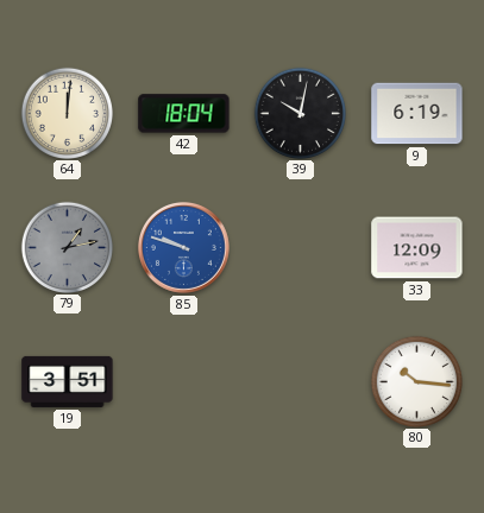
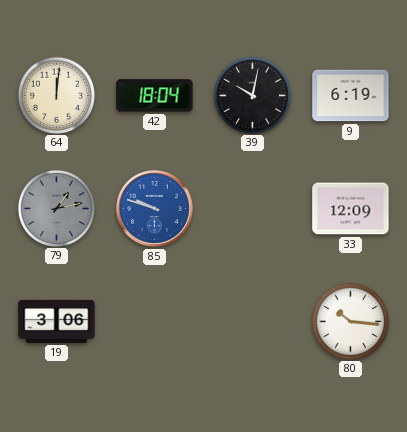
19: 3:51 -> 3:06
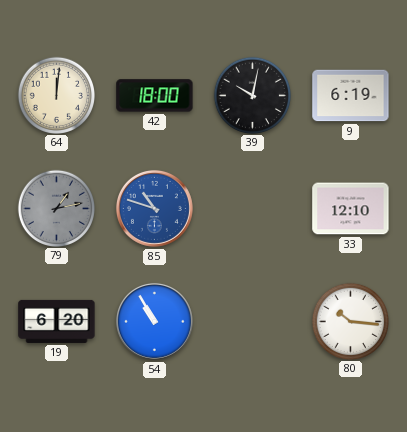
42: 18:04 -> 18:00
85: 9:48 -> 10:48
33: 12:09 -> 12:10
19: 3:06 -> 6:20
54: none -> 10:55
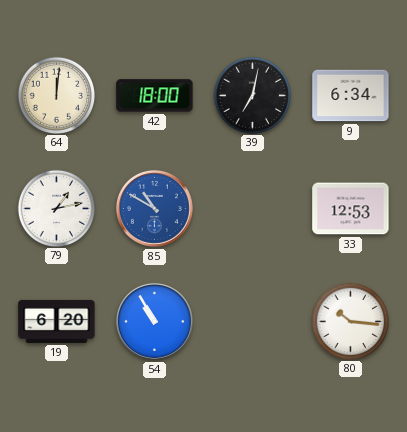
39: 10:02 -> 7:02
9: 6:19 -> 6:34
79 dial: grey -> white
85: 10:48 -> 10:50
33: 12:10 -> 12:53
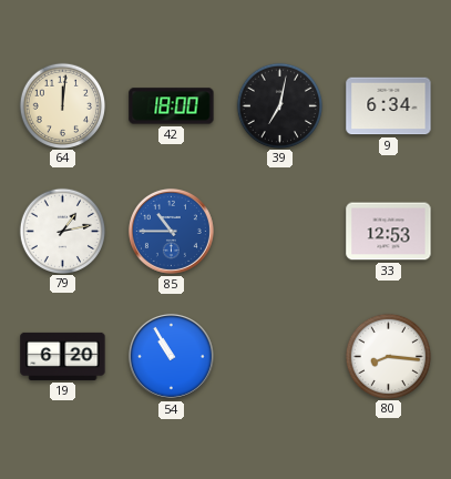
85: 10:50 -> 10:45
80: 10:16 -> 8:16
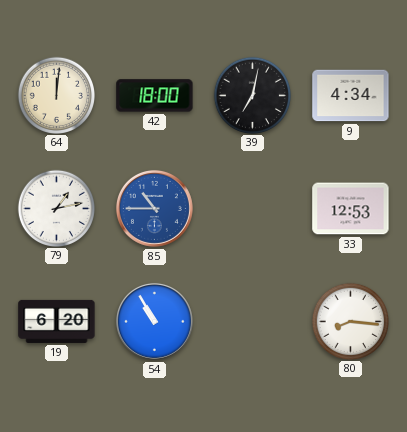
9: 6:34 -> 4:34
